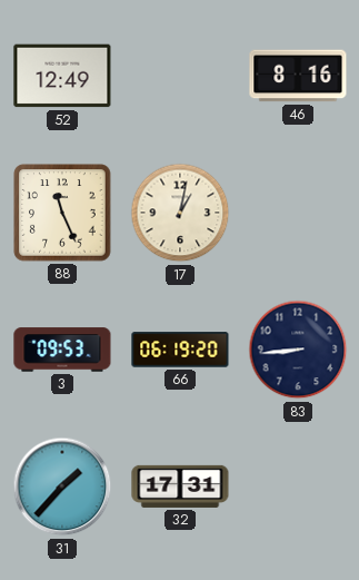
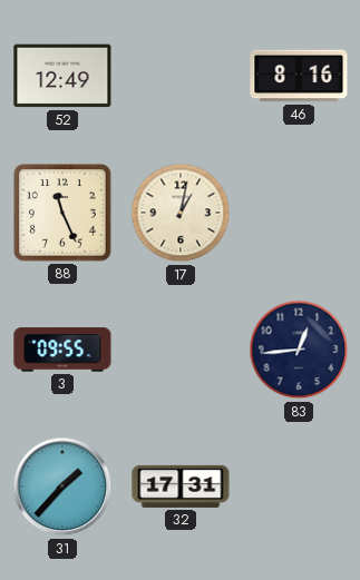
3: 09:53 -> 09:55
66: 06:19 -> none
83: 8:44 -> 12:44
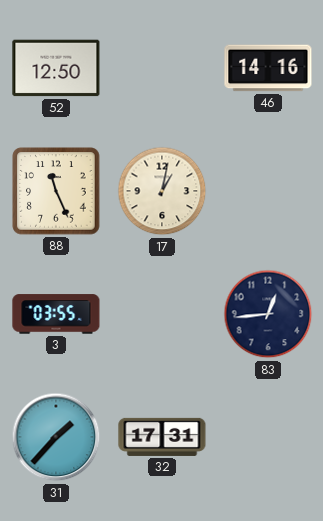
52: 12:49 -> 12:50
46: 8:16 -> 14:16
3: 09:55 -> 03:55
